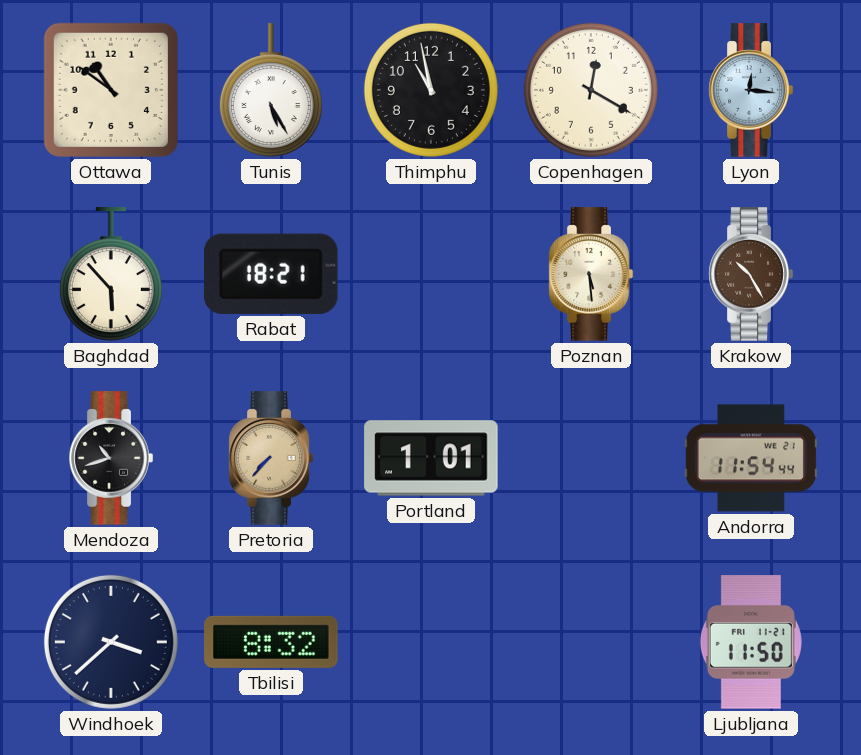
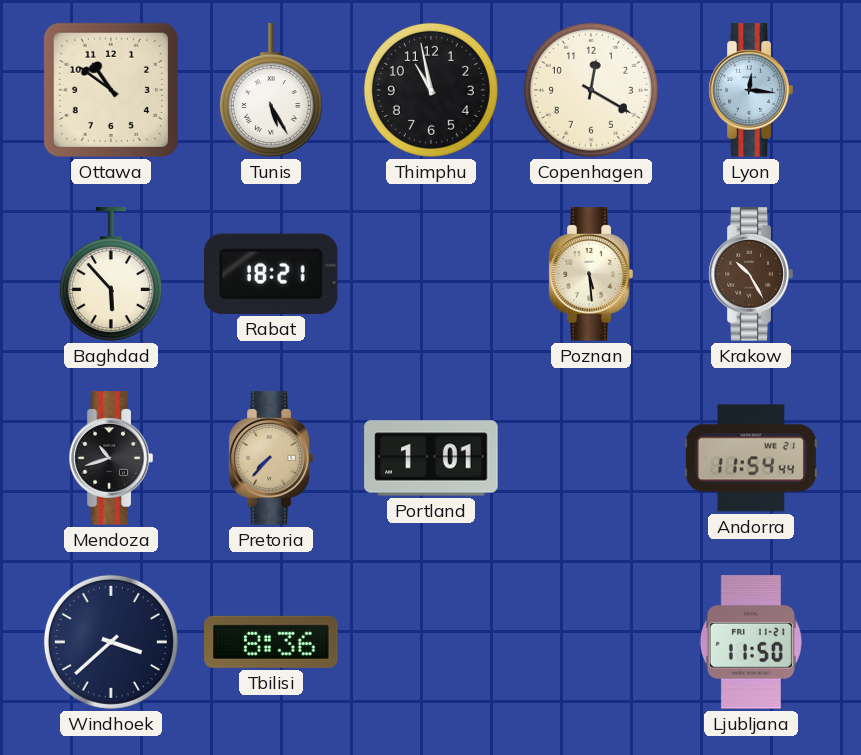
Tbilisi: 8:32 -> 8:36
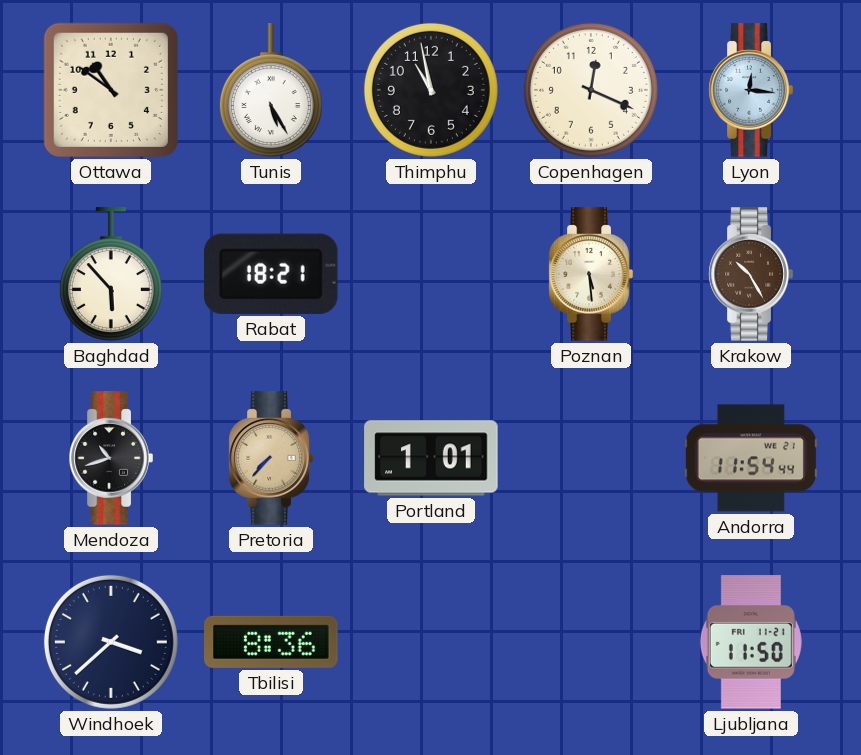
Copenhagen: 12:20 -> 12:19
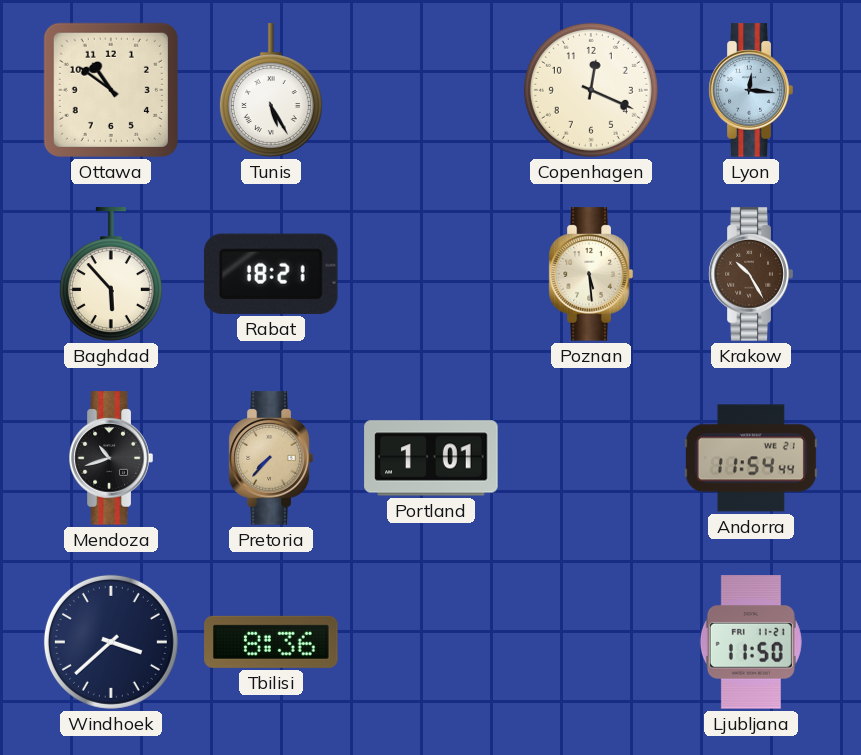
Thimphu: 10:58 -> none
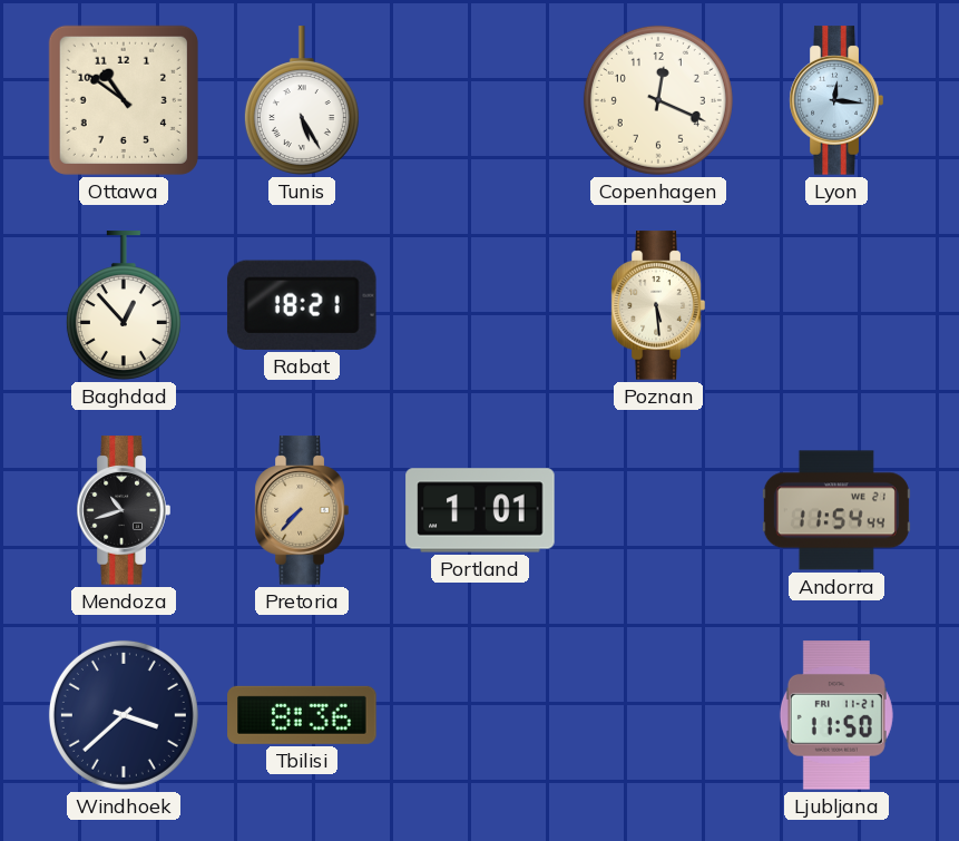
Baghdad: 5:53 -> 12:53
Krakow: 10:25 -> none
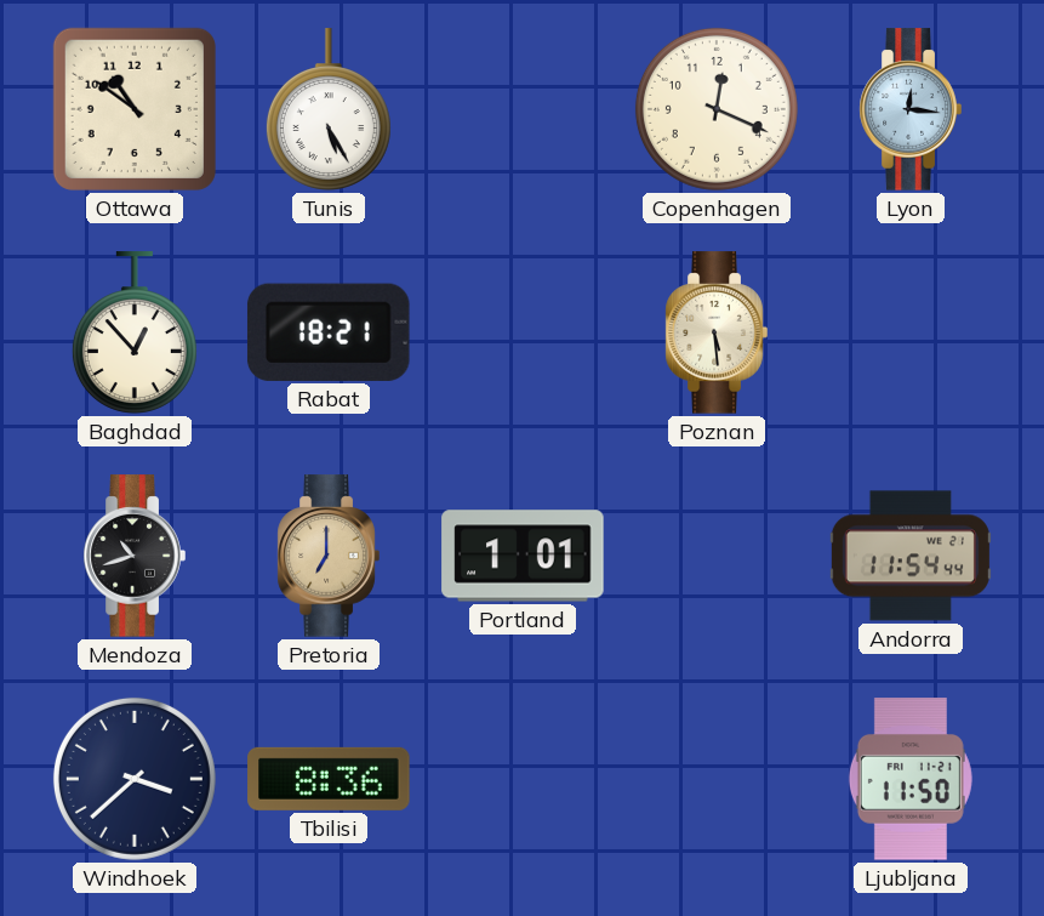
Pretoria: 7:37 -> 7:00
